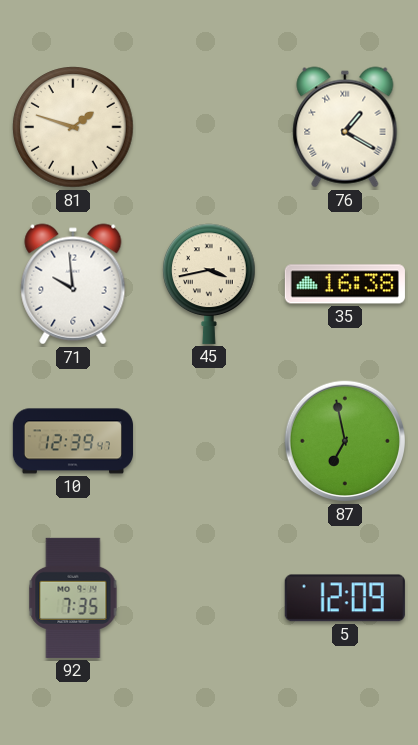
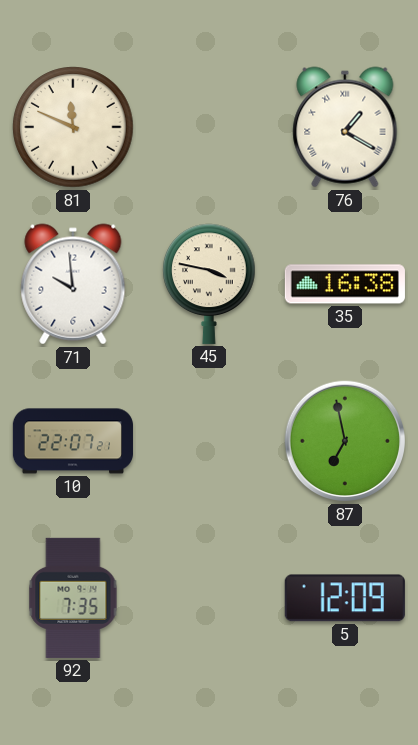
81: 1:48 -> 11:49
45: 3:43 -> 3:47
10: 12:39 -> 22:07
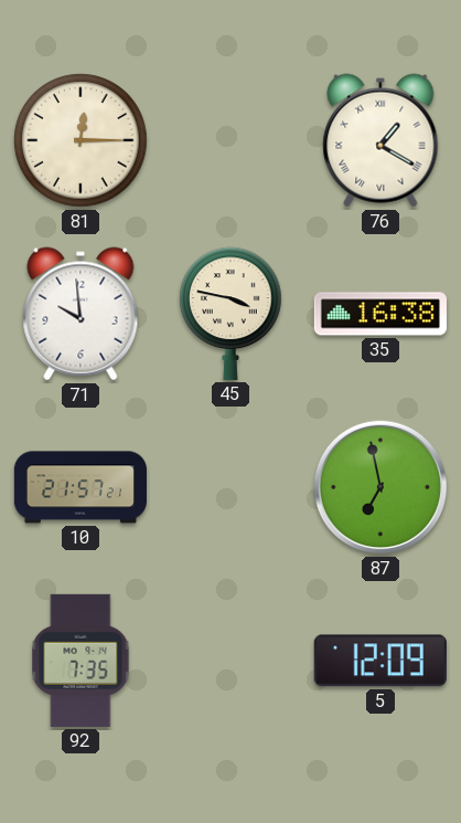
81: 11:49 -> 12:15
10: 22:07 -> 21:57
